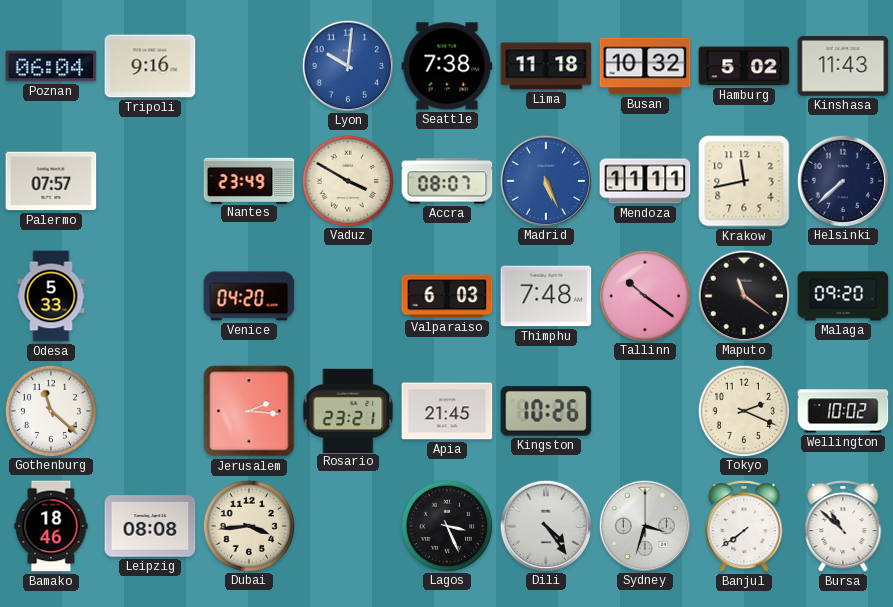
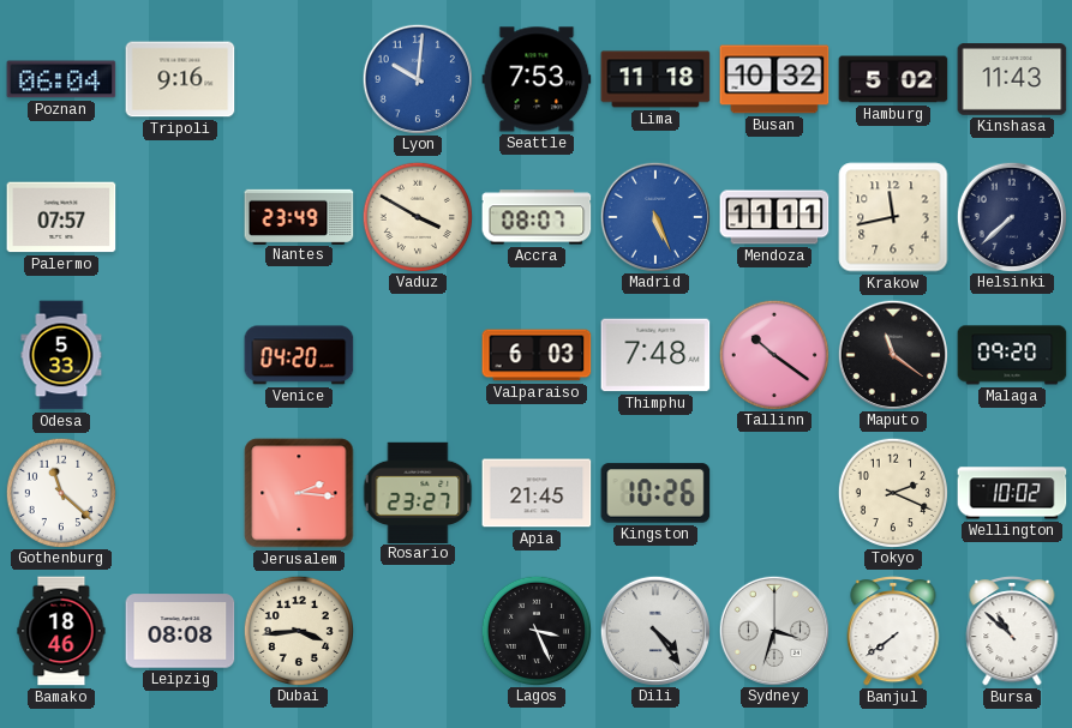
Seattle: 7:38 -> 7:53
Rosario: 23:21 -> 23:27
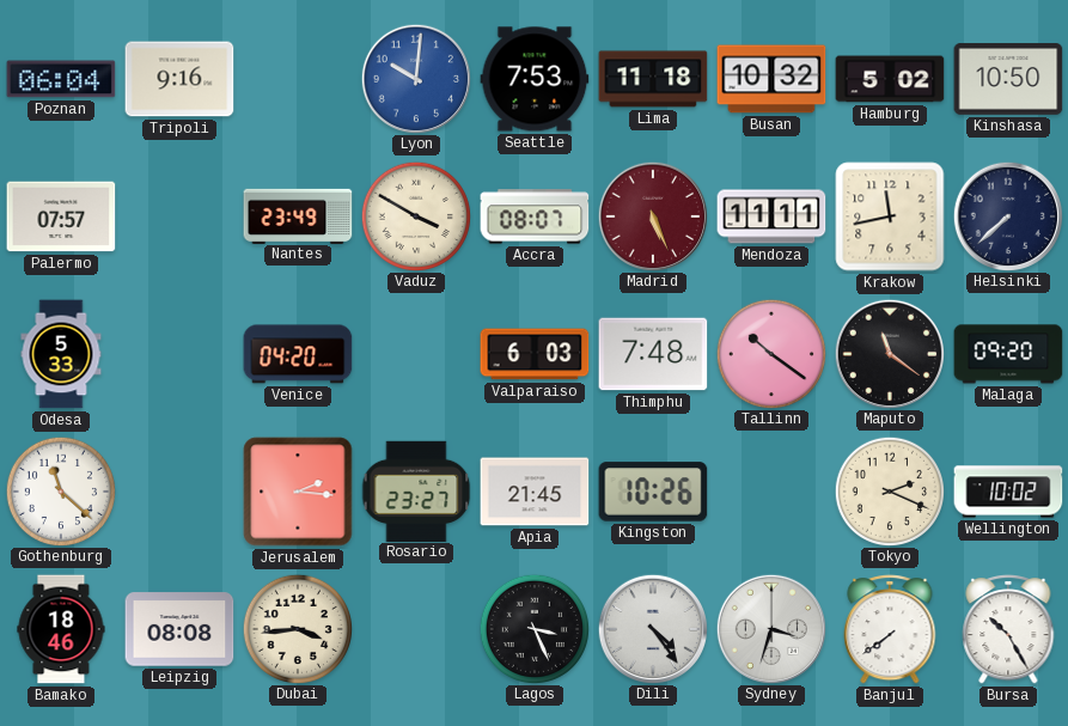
Kinshasa: 11:43 -> 10:50
Madrid dial: blue -> burgundy
Bursa: 10:52 -> 10:25
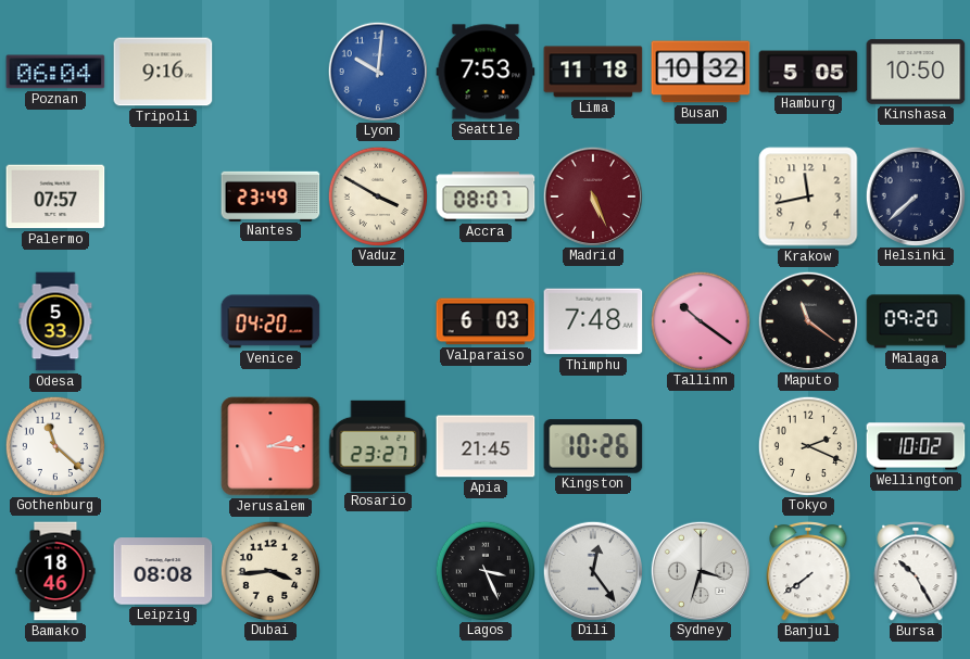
Hamburg: 5:02 -> 5:05
Mendoza: 11:11 -> none
Dili: 4:24 -> 12:24
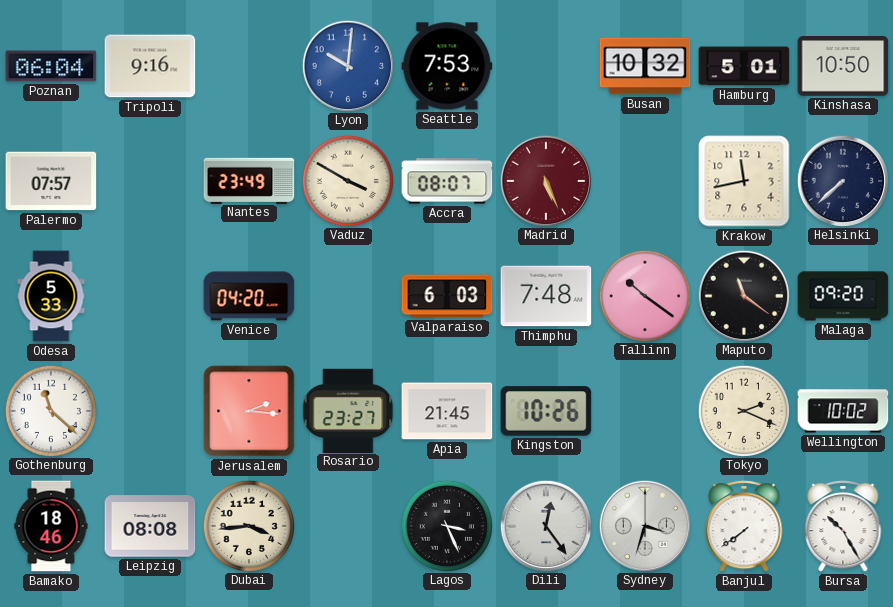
Lima: 11:18 -> none
Hamburg: 5:05 -> 5:01
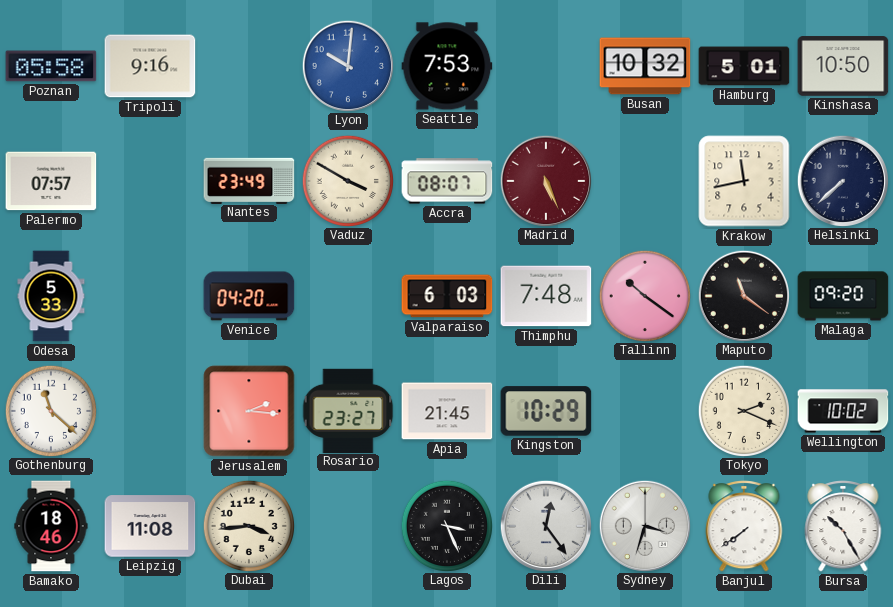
Poznan: 06:04 -> 05:58
Kingston: 10:26 -> 10:29
Leipzig: 08:08 -> 11:08
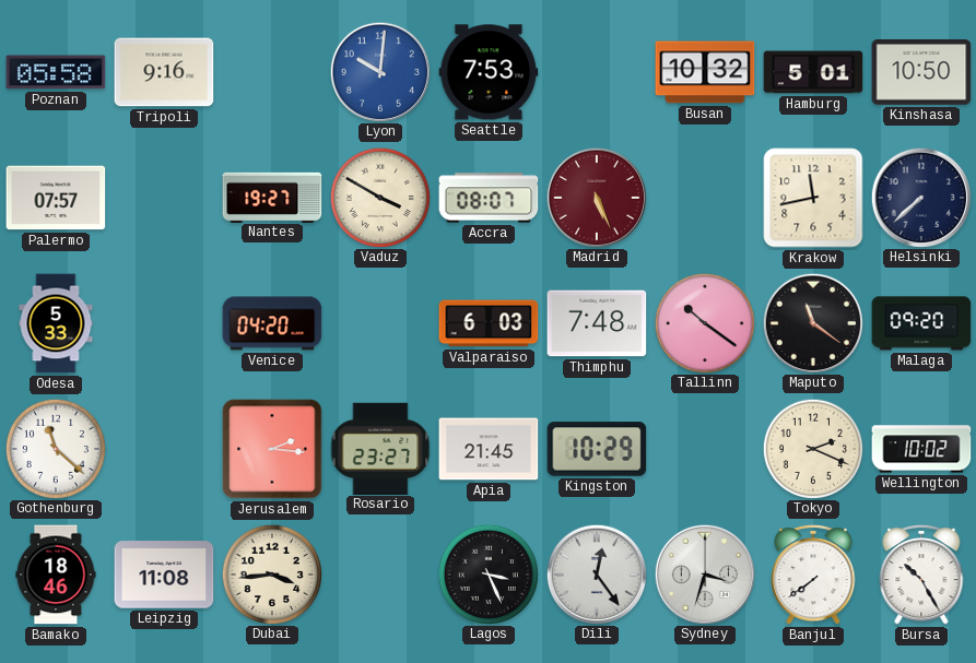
Nantes: 23:49 -> 19:27
